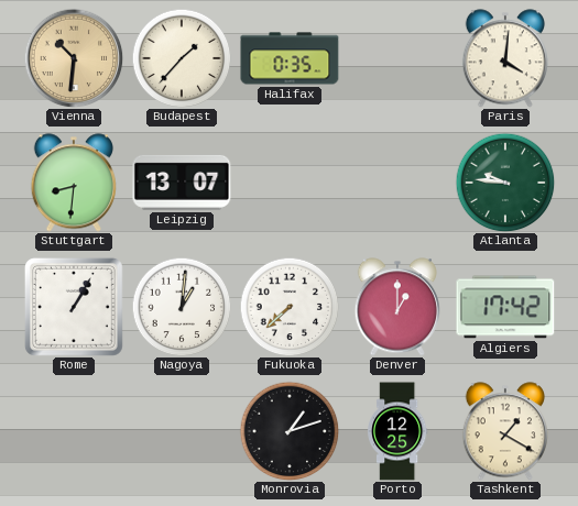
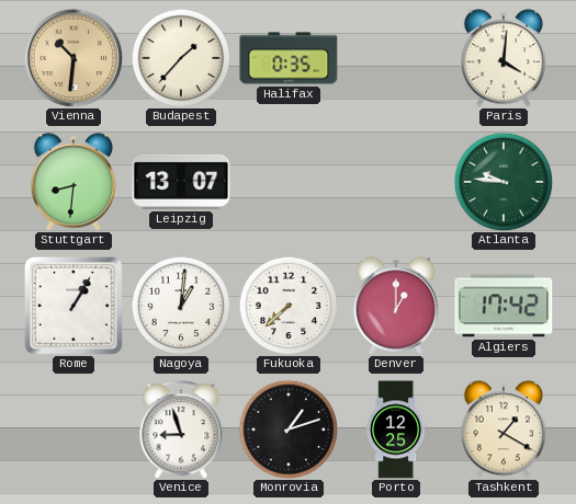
Venice: none -> 8:57
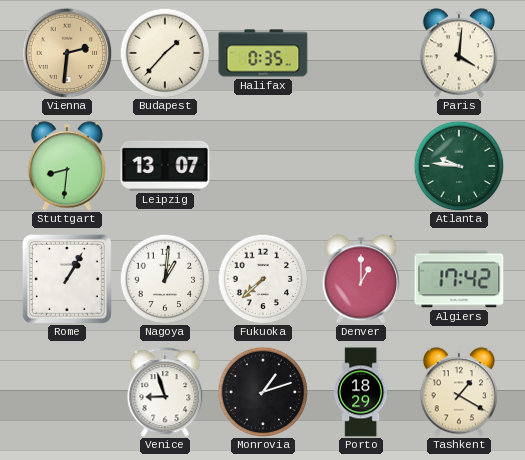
Vienna: 10:31 -> 2:31
Porto: 12:25 -> 18:29
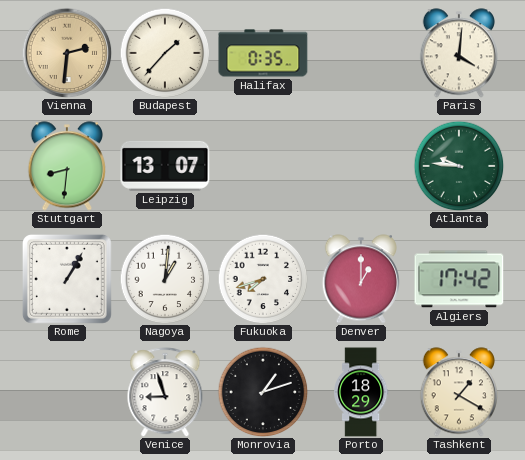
Fukuoka: 7:38 -> 7:42
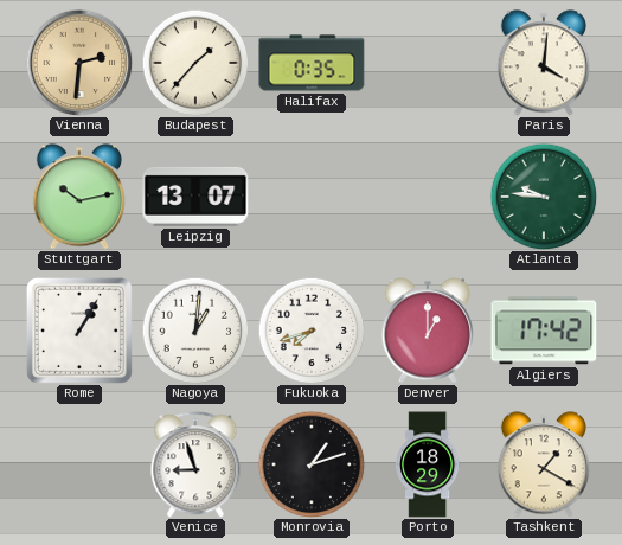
Stuttgart: 8:31 -> 10:13
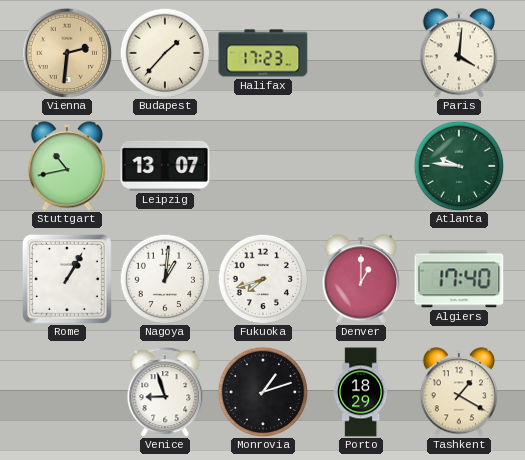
Halifax: 0:35 -> 17:23
Stuttgart: 10:13 -> 10:43
Algiers: 17:42 -> 17:40
